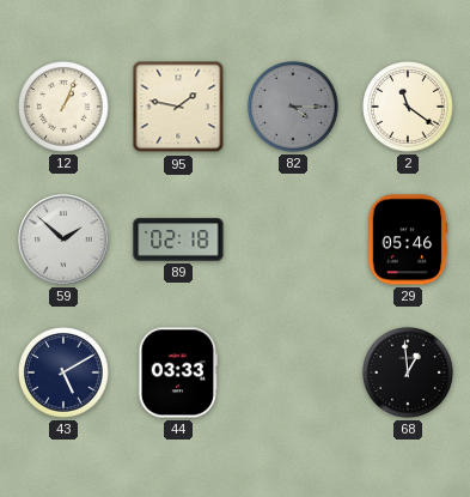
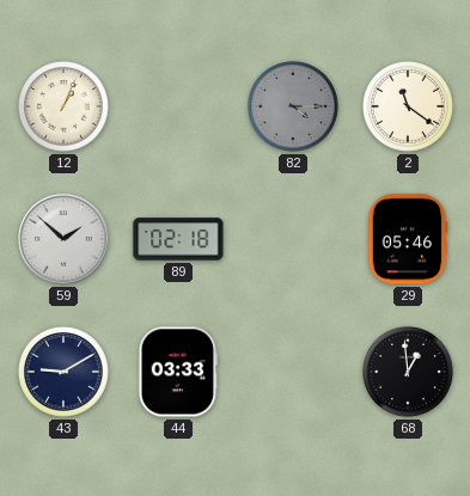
95: 1:47 -> none
43: 5:10 -> 9:10
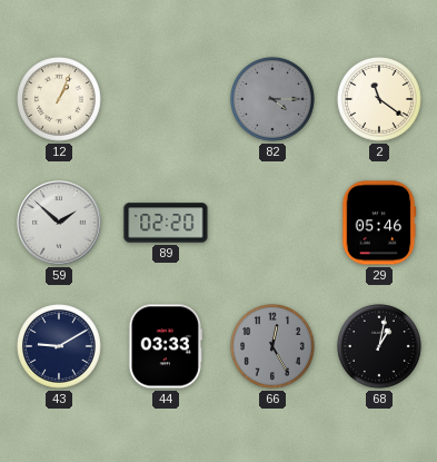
89: 02:18 -> 02:20
66: none -> 12:25
68: 12:59 -> 1:02
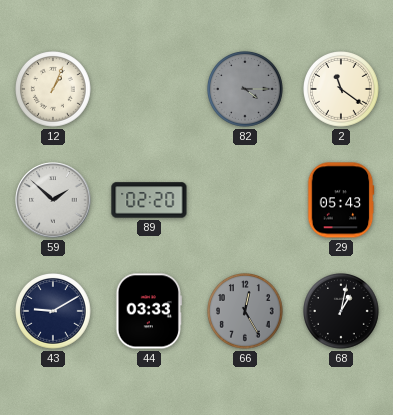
29: 05:46 -> 05:43
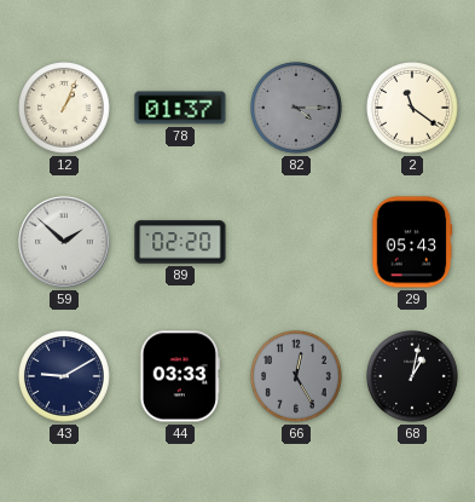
78: none -> 01:37
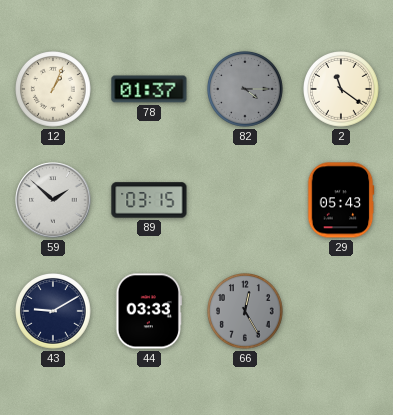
89: 02:20 -> 03:15
68: 1:02 -> none
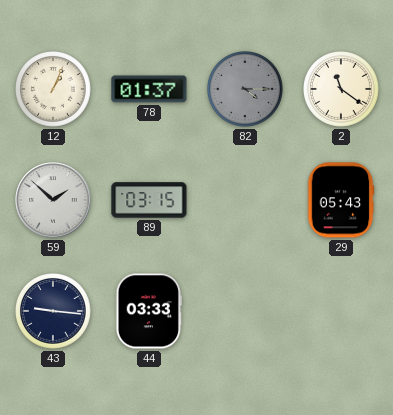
43: 9:10 -> 9:16
66: 12:25 -> none
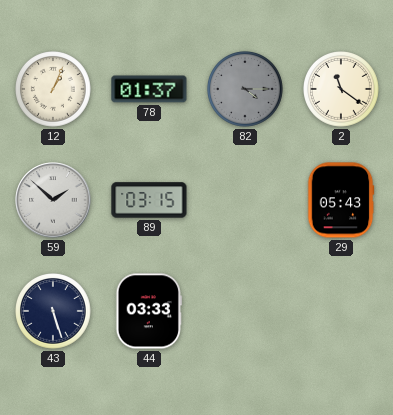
43: 9:16 -> 5:27
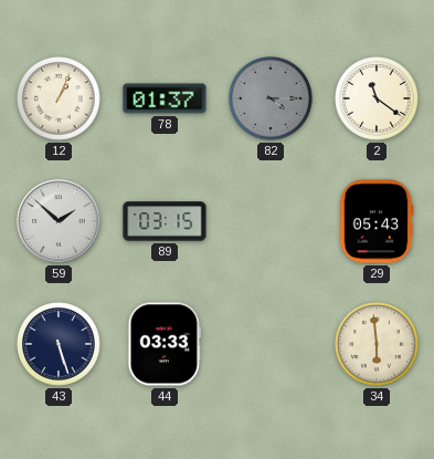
34: none -> 5:59
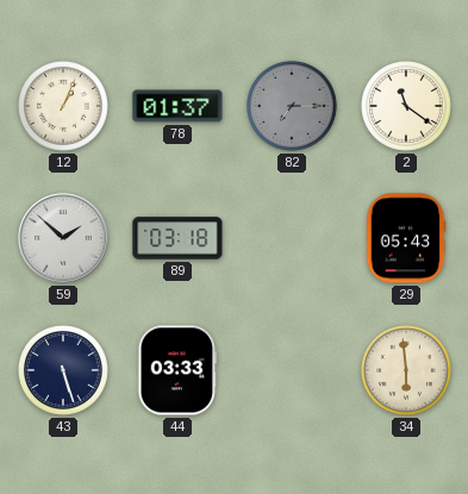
82: 4:15 -> 7:15
89: 03:15 -> 03:18
